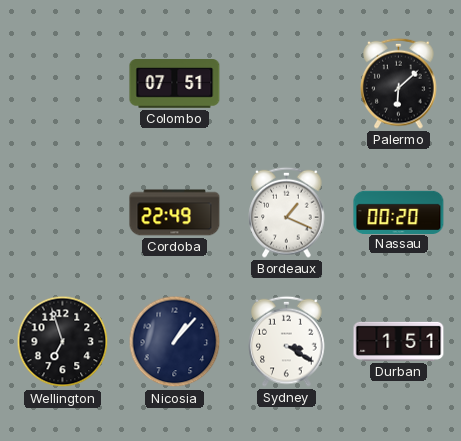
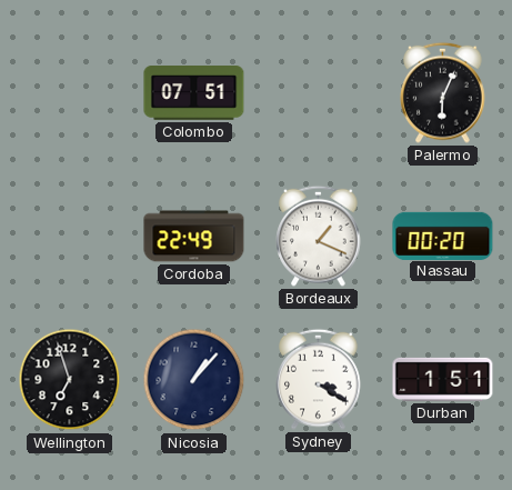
Palermo: 6:08 -> 6:04
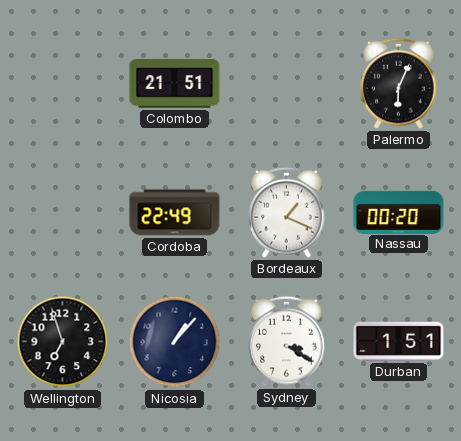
Colombo: 07:51 -> 21:51
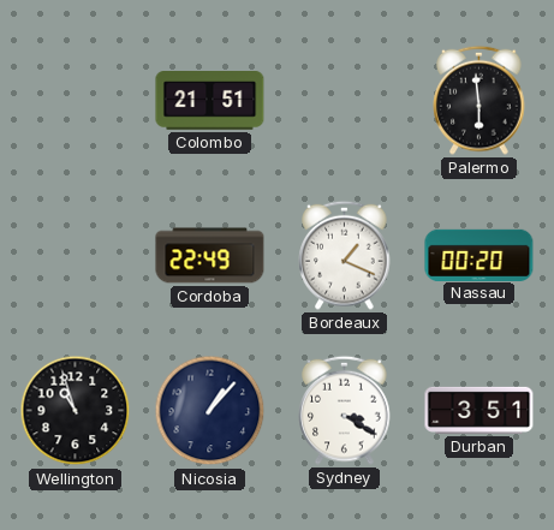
Palermo: 6:04 -> 5:59
Wellington: 6:57 -> 10:57
Durban: 1:51 -> 3:51
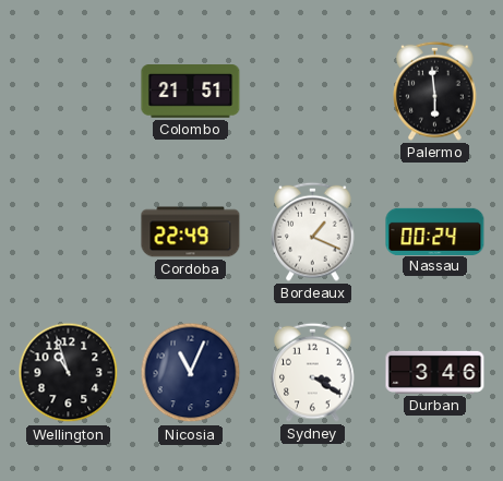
Nassau: 00:20 -> 00:24
Nicosia: 1:07 -> 11:04
Durban: 3:51 -> 3:46
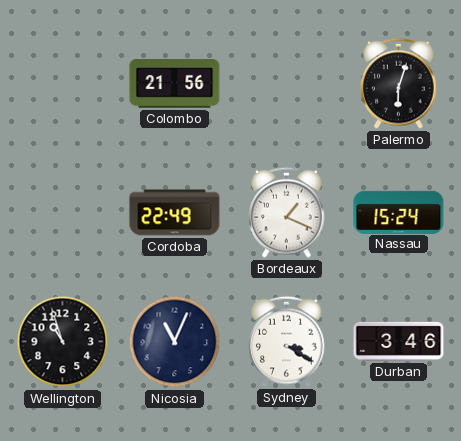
Colombo: 21:51 -> 21:56
Palermo: 5:59 -> 6:03
Nassau: 00:24 -> 15:24
